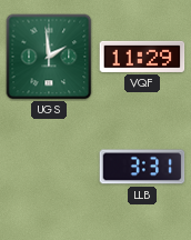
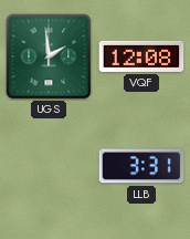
VQF: 11:29 -> 12:08
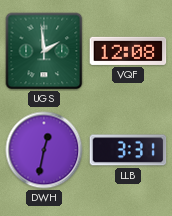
DWH: none -> 12:32
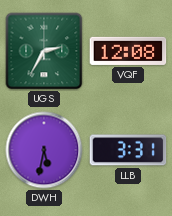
UGS: 1:59 -> 2:35
DWH: 12:32 -> 5:32
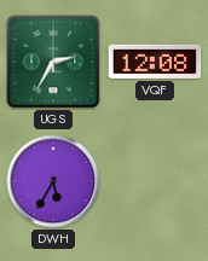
DWH: 5:32 -> 5:35
LLB: 3:31 -> none
